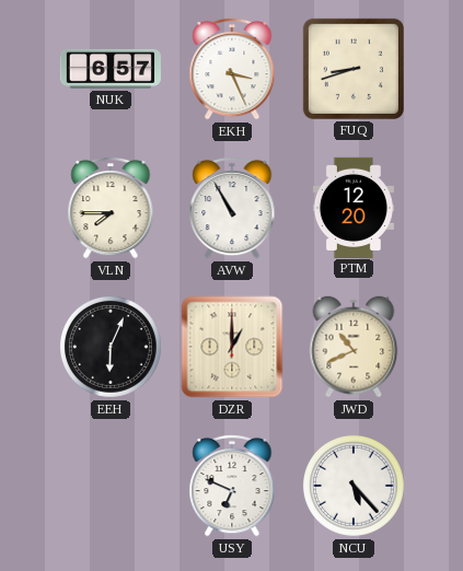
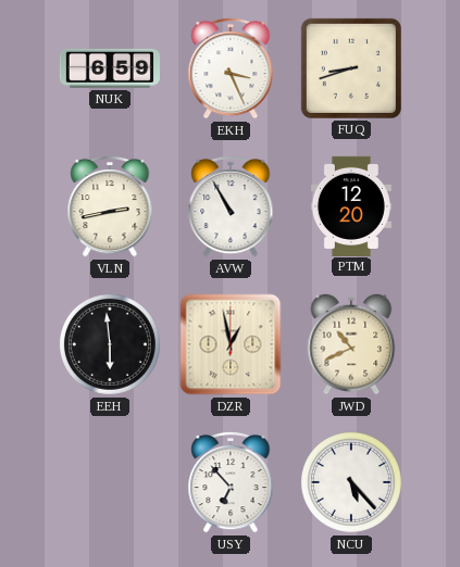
NUK: 6:57 -> 6:59
VLN: 7:45 -> 2:43
EEH: 6:04 -> 5:59
DZR: 1:00 -> 12:58
USY: 6:49 -> 6:53
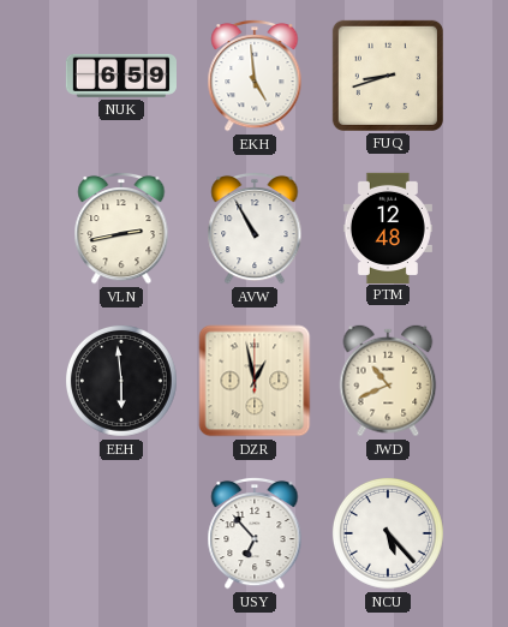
EKH: 3:26 -> 4:59
PTM: 12:20 -> 12:48
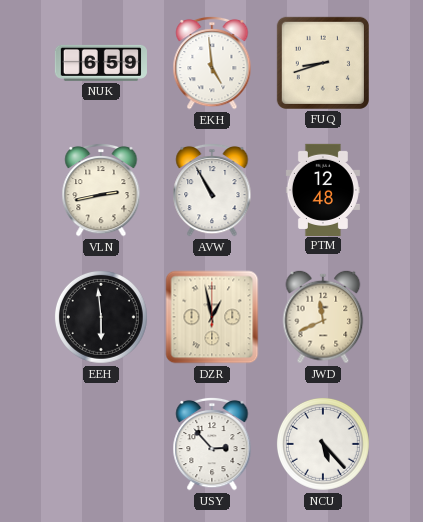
JWD: 10:41 -> 11:41
USY: 6:53 -> 2:53
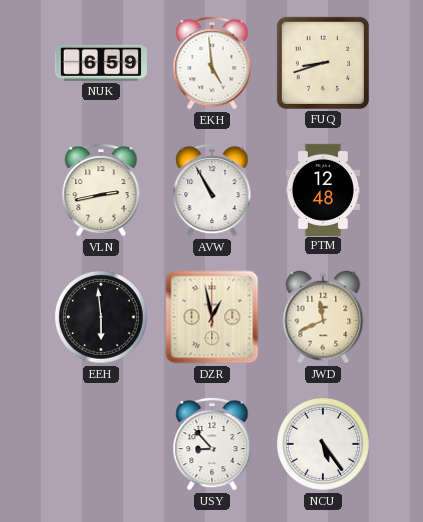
USY: 2:53 -> 8:53
NCU: 5:23 -> 5:24
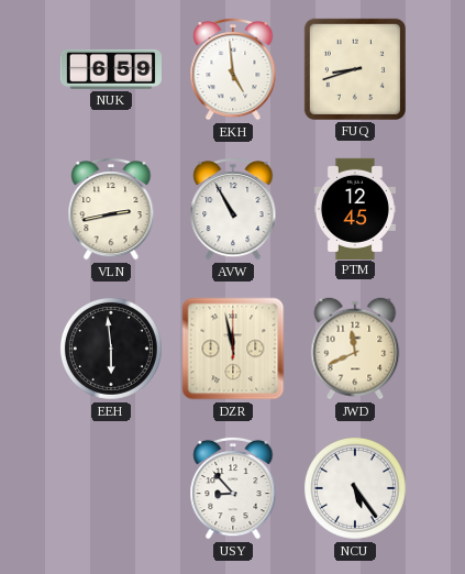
PTM: 12:48 -> 12:45
DZR: 12:58 -> 11:58
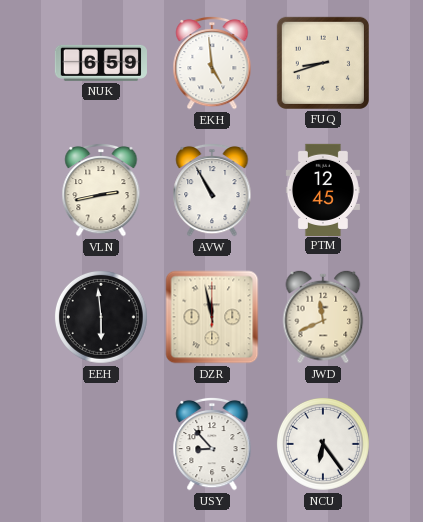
NCU: 5:24 -> 6:24
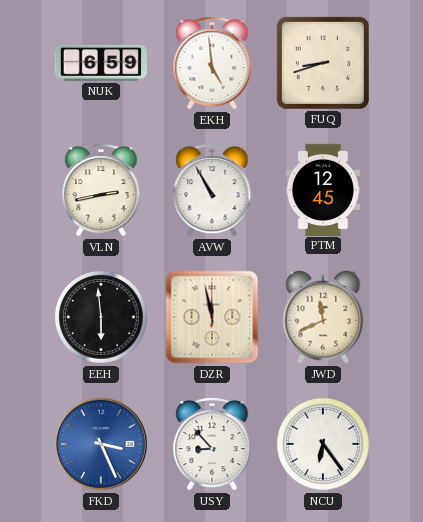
FKD: none -> 3:26
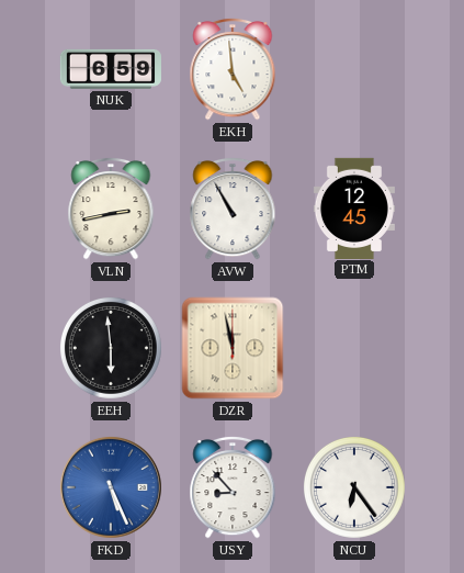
FUQ: 8:42 -> none
JWD: 11:41 -> none
FKD: 3:26 -> 5:26
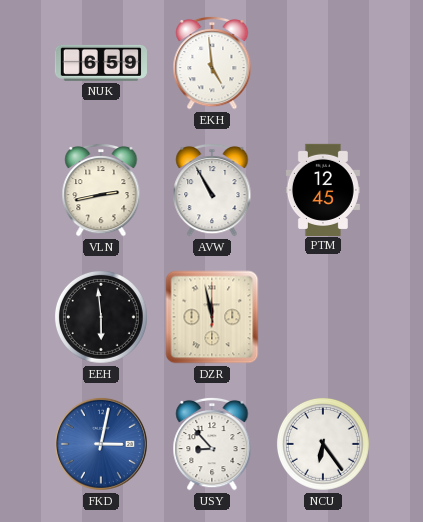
FKD: 5:26 -> 3:02
